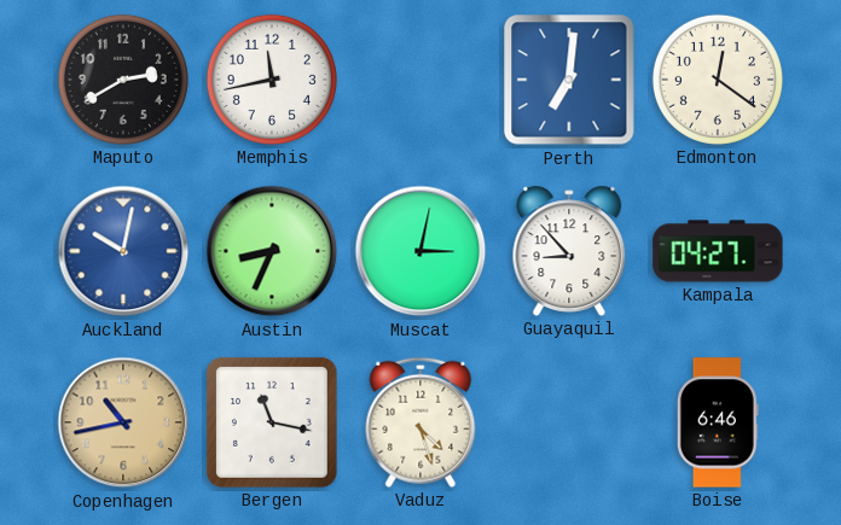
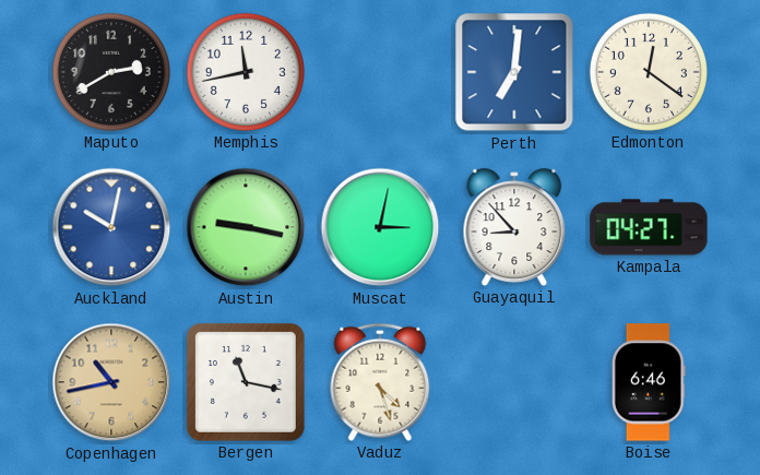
Austin: 8:34 -> 9:17
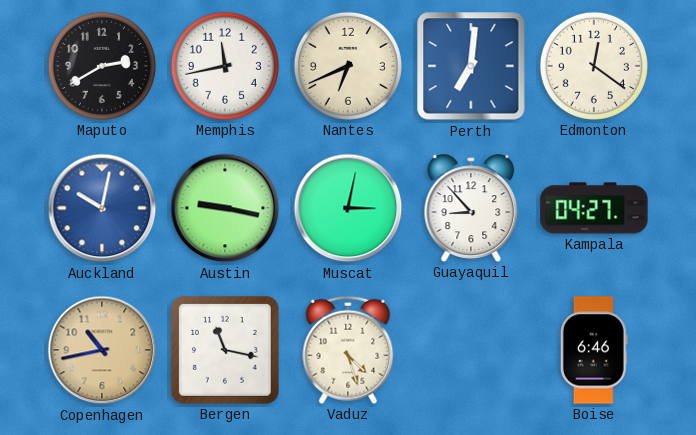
Nantes: none -> 6:41
